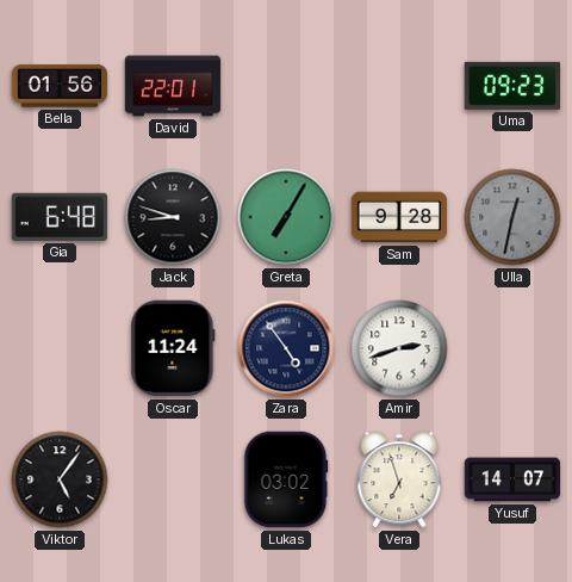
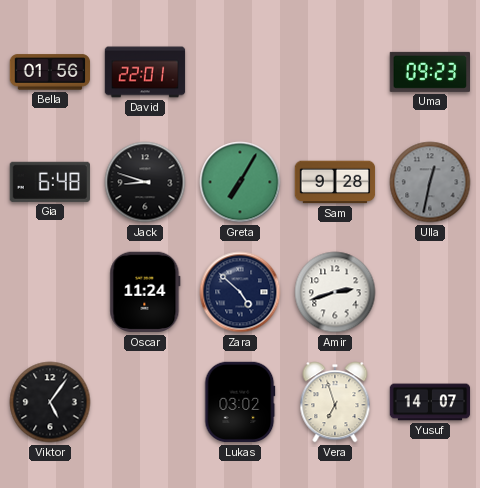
Zara: 4:54 -> 4:52
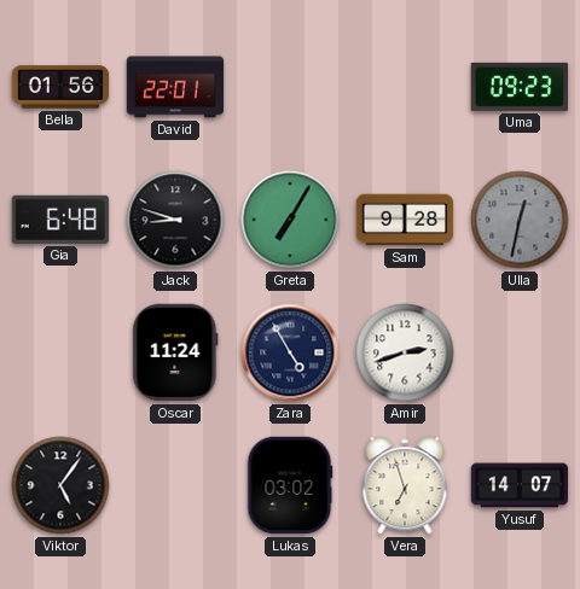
Zara: 4:52 -> 4:55
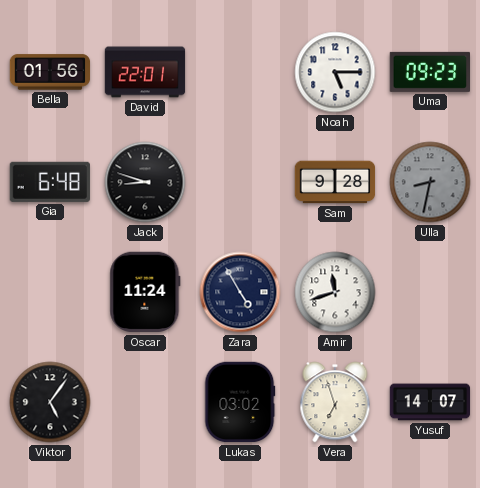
Noah: none -> 5:15
Greta: 7:05 -> none
Ulla: 12:32 -> 8:32
Amir: 2:42 -> 11:42
